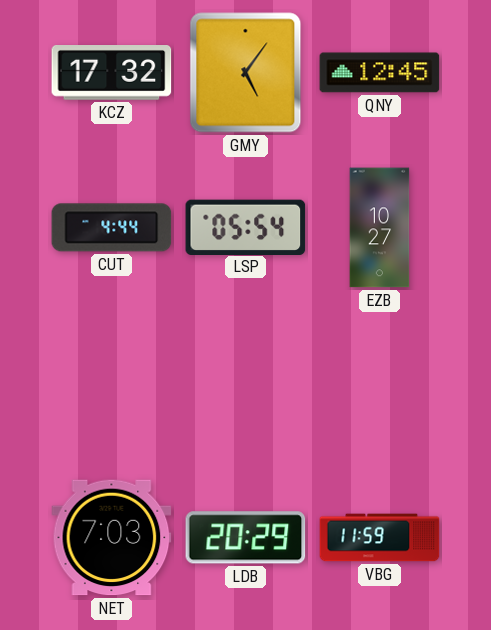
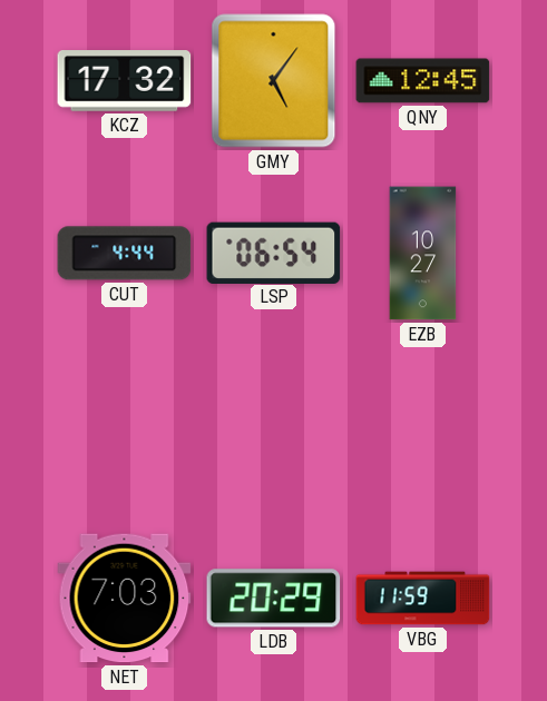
LSP: 05:54 -> 06:54
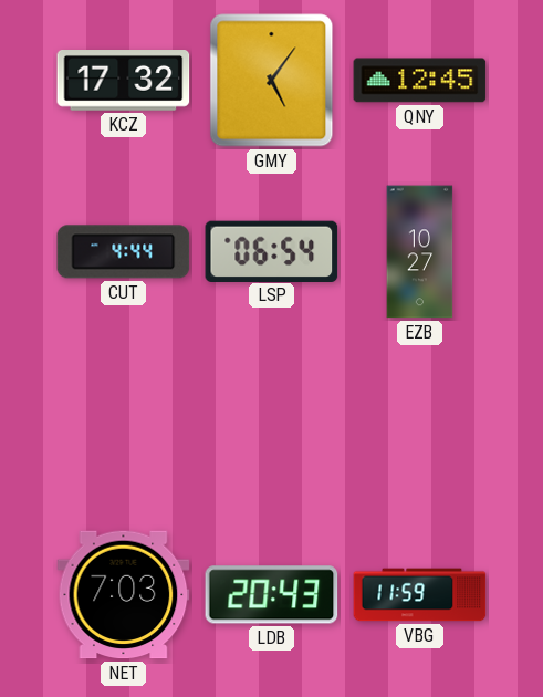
LDB: 20:29 -> 20:43
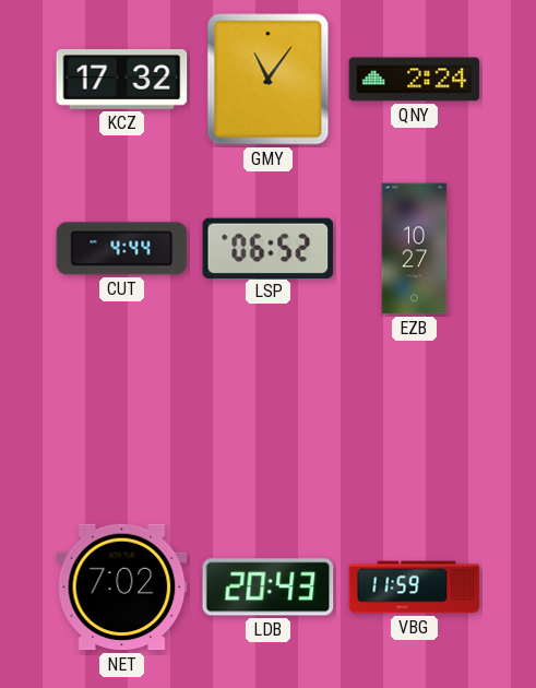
GMY: 5:06 -> 11:06
QNY: 12:45 -> 2:24
LSP: 06:54 -> 06:52
NET: 7:03 -> 7:02
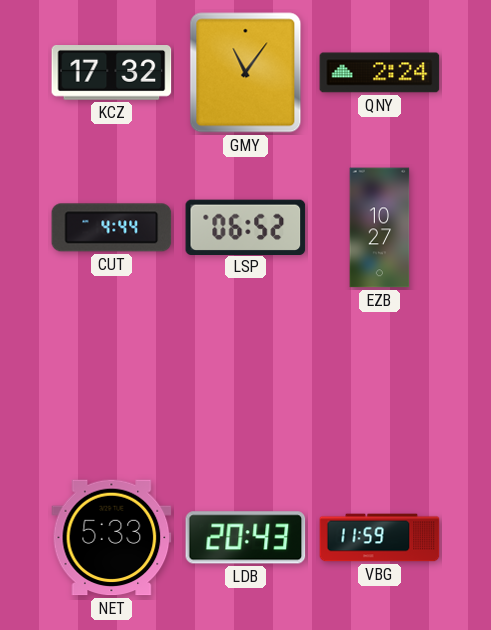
NET: 7:02 -> 5:33
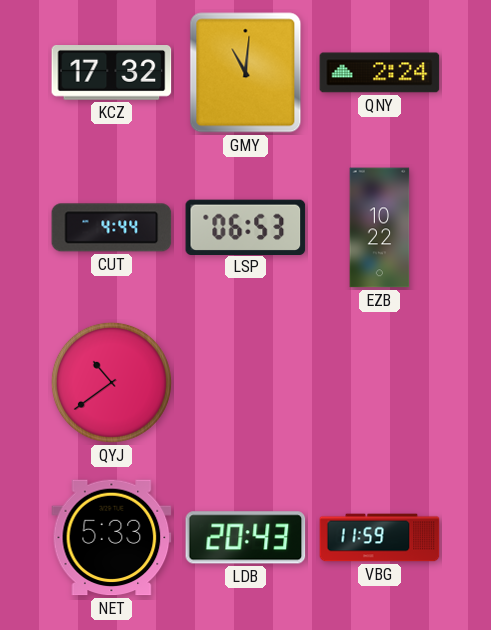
GMY: 11:06 -> 11:01
LSP: 06:52 -> 06:53
EZB: 10:27 -> 10:22
QYJ: none -> 10:39
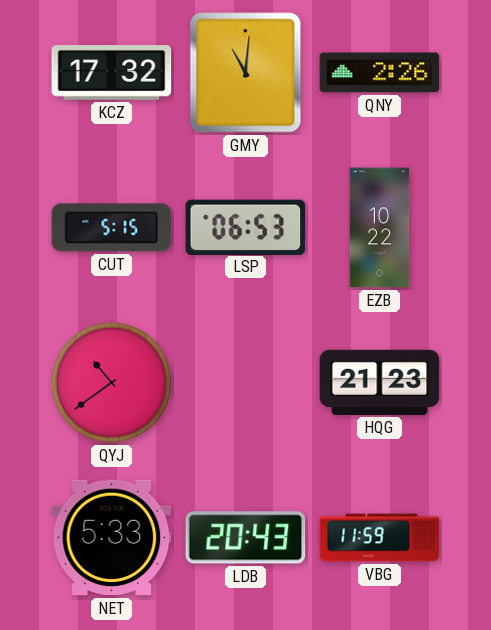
QNY: 2:24 -> 2:26
CUT: 4:44 -> 5:15
HQG: none -> 21:23
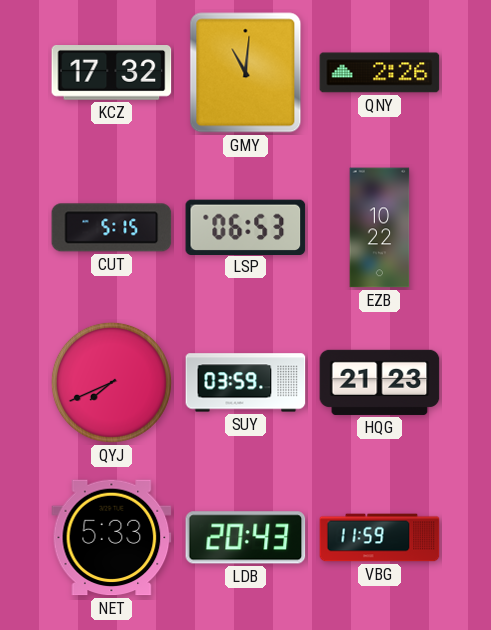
QYJ: 10:39 -> 7:41
SUY: none -> 03:59
